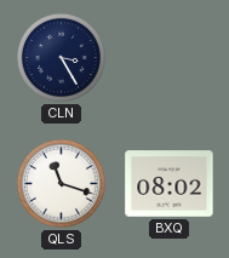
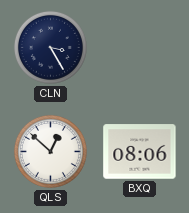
QLS: 11:18 -> 12:52
BXQ: 08:02 -> 08:06
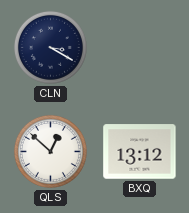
CLN: 3:25 -> 3:20
BXQ: 08:06 -> 13:12
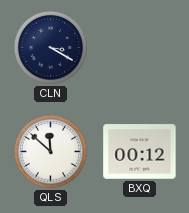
QLS: 12:52 -> 11:52
BXQ: 13:12 -> 00:12
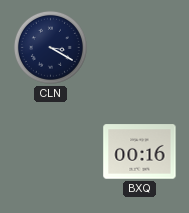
QLS: 11:52 -> none
BXQ: 00:12 -> 00:16
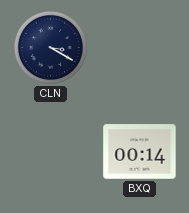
BXQ: 00:16 -> 00:14
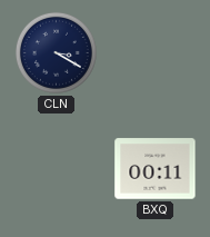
BXQ: 00:14 -> 00:11
